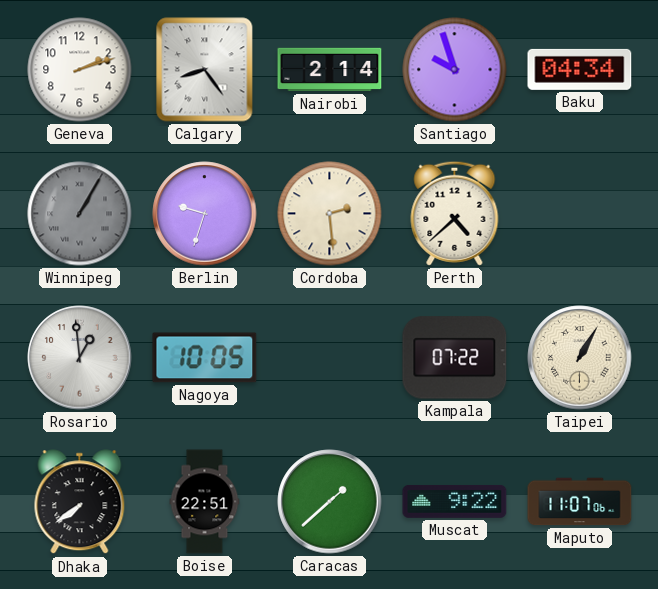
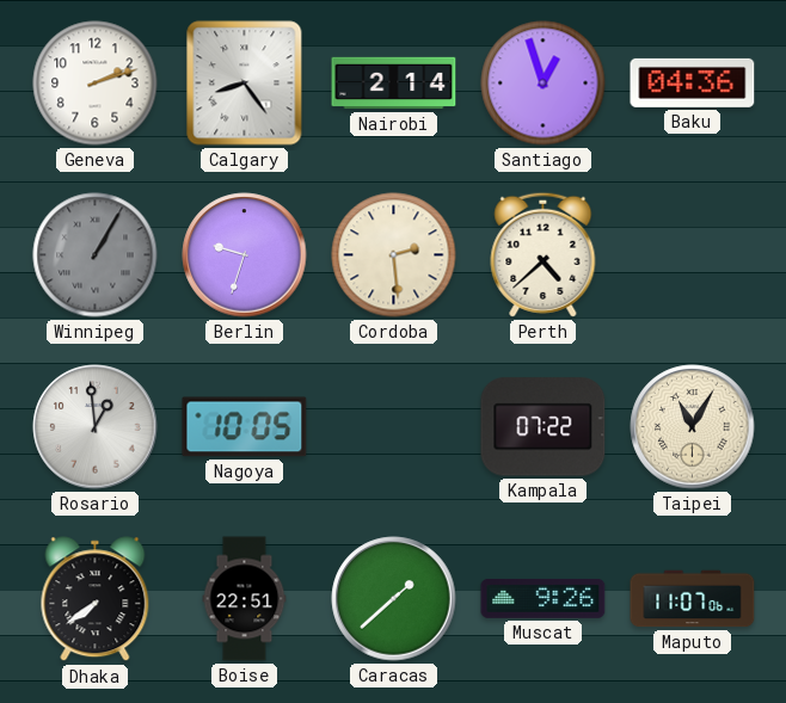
Santiago: 9:57 -> 12:57
Baku: 04:34 -> 04:36
Taipei: 1:05 -> 11:05
Muscat: 9:22 -> 9:26
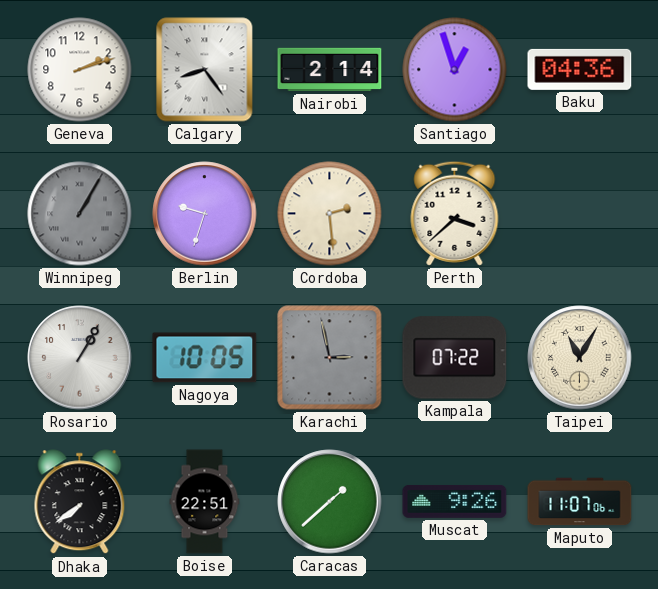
Perth: 4:38 -> 3:38
Rosario: 12:59 -> 1:05
Karachi: none -> 2:58
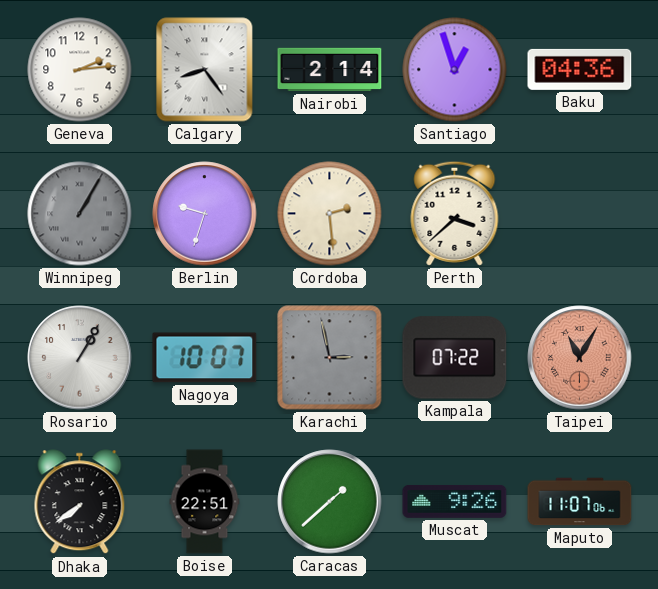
Geneva: 2:12 -> 2:14
Nagoya: 10:05 -> 10:07
Taipei dial: cream -> salmon
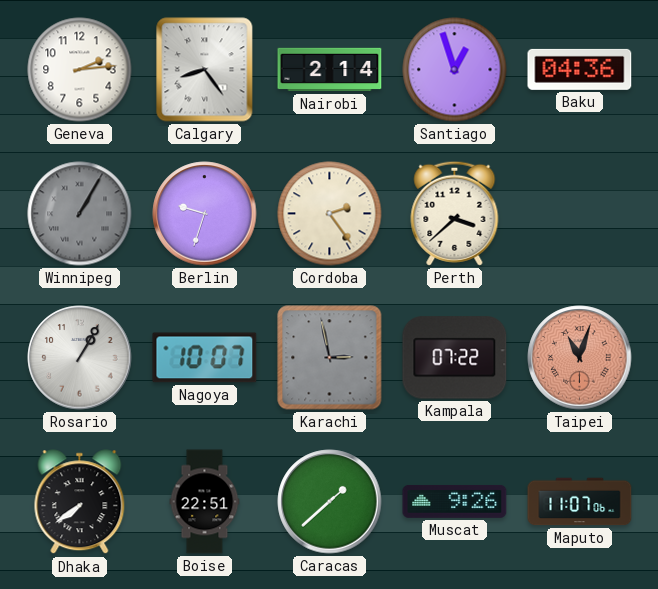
Cordoba: 2:29 -> 2:24
Taipei: 11:05 -> 11:03
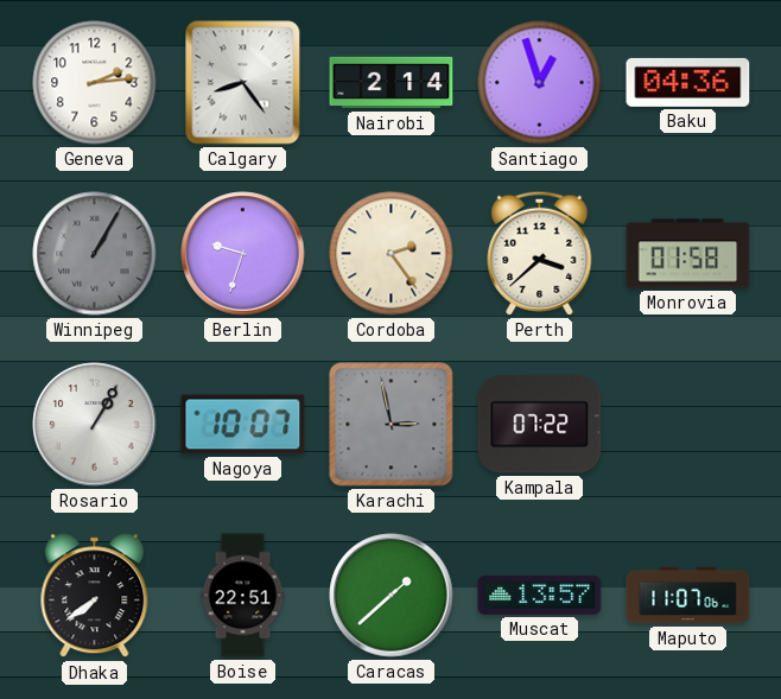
Monrovia: none -> 01:58
Taipei: 11:03 -> none
Muscat: 9:26 -> 13:57
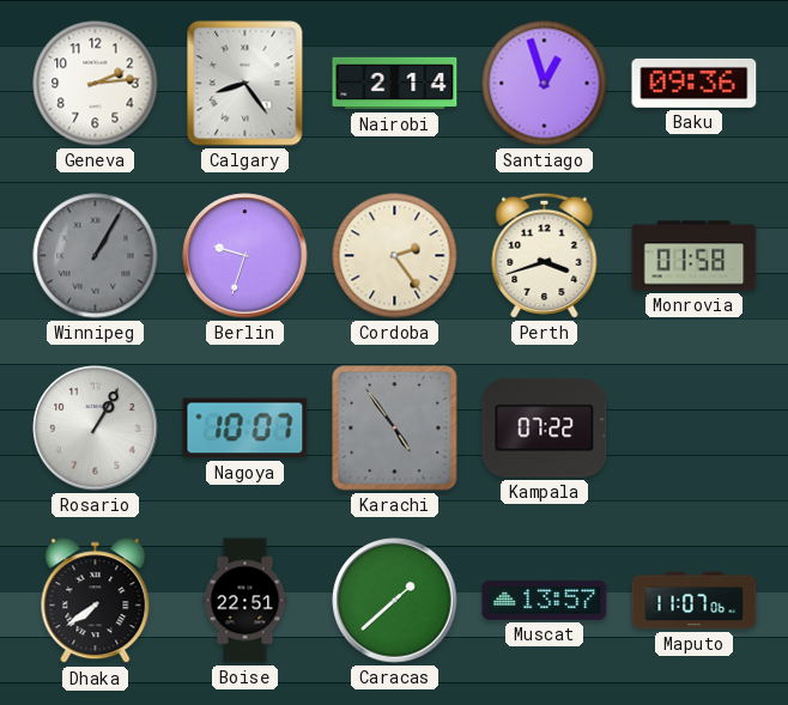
Baku: 04:36 -> 09:36
Perth: 3:38 -> 3:42
Karachi: 2:58 -> 4:54
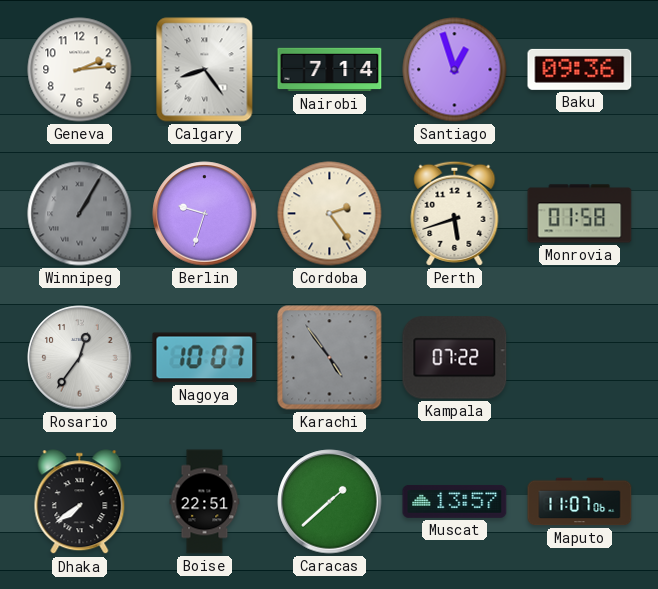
Nairobi: 2:14 -> 7:14
Perth: 3:42 -> 5:42
Rosario: 1:05 -> 12:36
